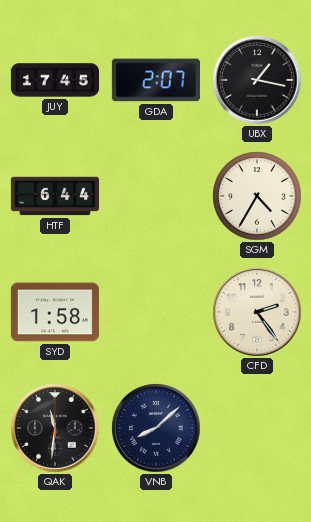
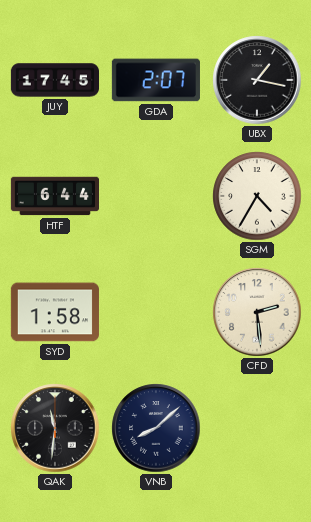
CFD: 2:24 -> 2:29
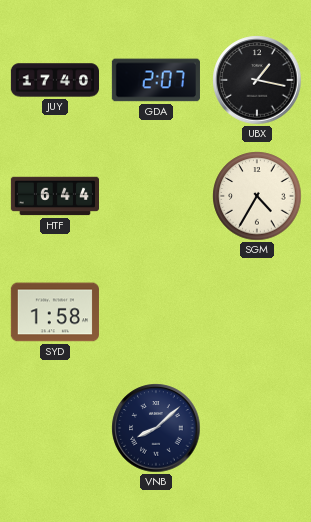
JUY: 17:45 -> 17:40
CFD: 2:29 -> none
QAK: 11:31 -> none
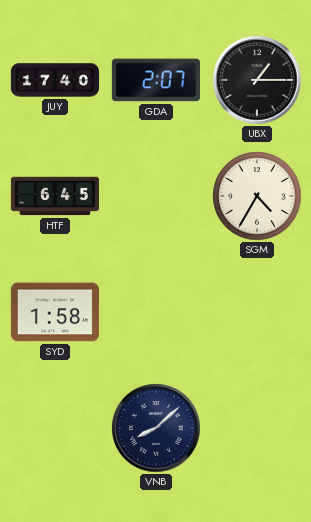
UBX: 1:17 -> 1:15
HTF: 6:44 -> 6:45
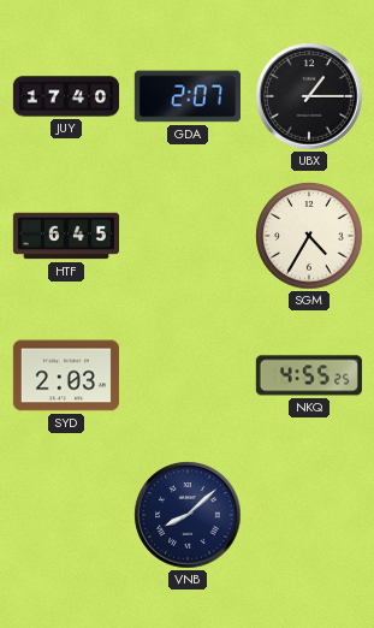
SYD: 1:58 -> 2:03
NKQ: none -> 4:55
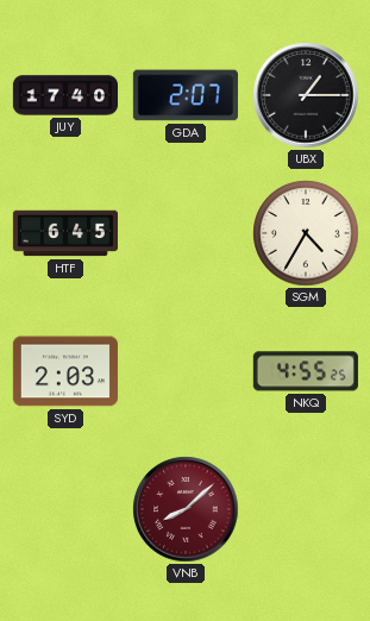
VNB dial: navy -> burgundy
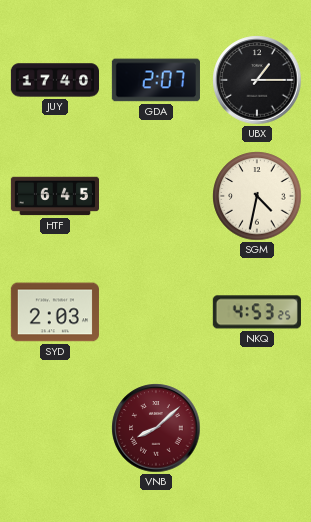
SGM: 4:35 -> 4:32
NKQ: 4:55 -> 4:53
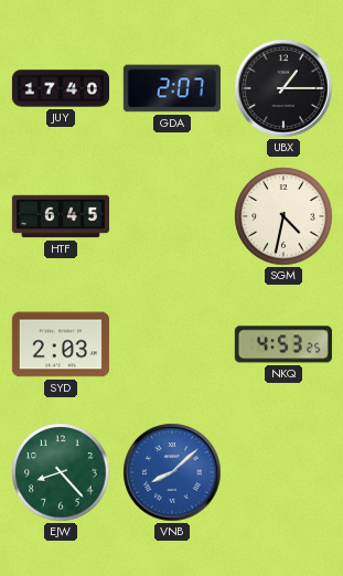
EJW: none -> 8:23
VNB dial: burgundy -> blue
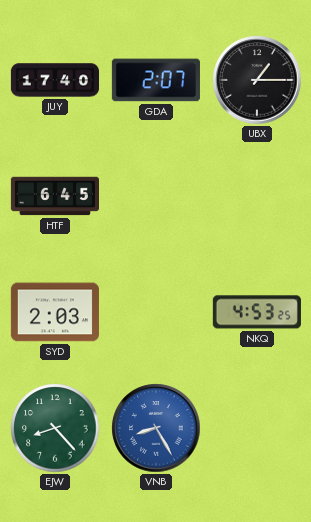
SGM: 4:32 -> none
VNB: 8:08 -> 8:25
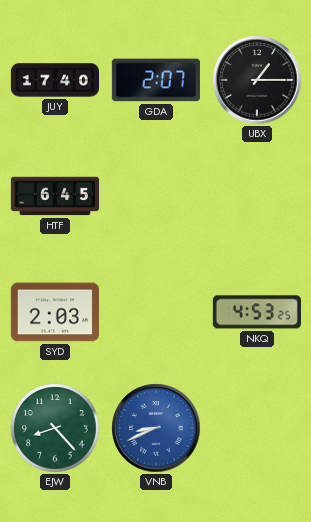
VNB: 8:25 -> 8:41
